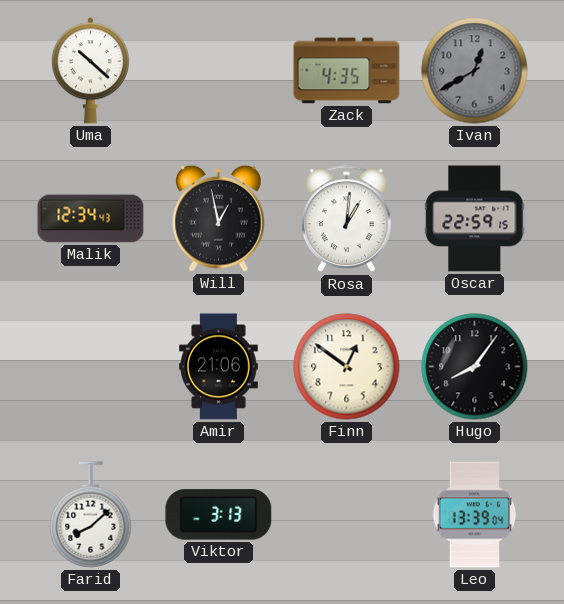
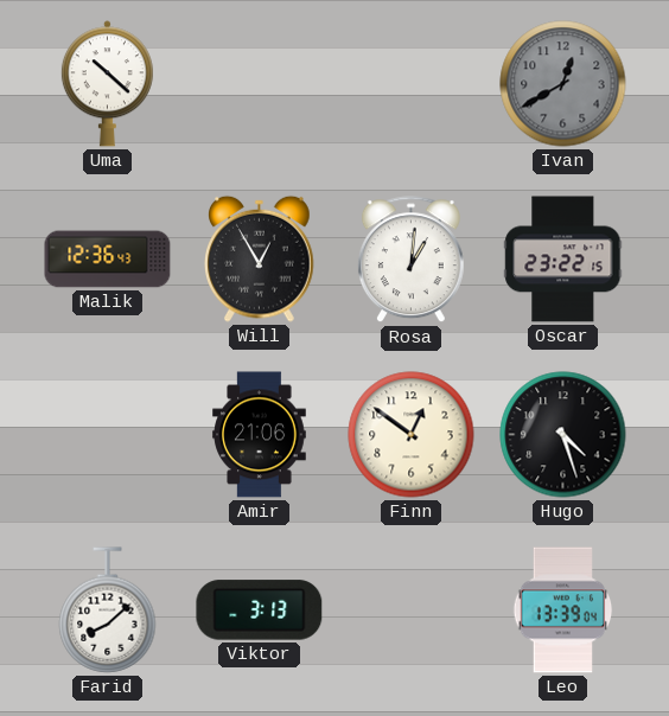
Zack: 4:35 -> none
Malik: 12:34 -> 12:36
Will: 12:58 -> 12:55
Oscar: 22:59 -> 23:22
Hugo: 8:06 -> 4:27
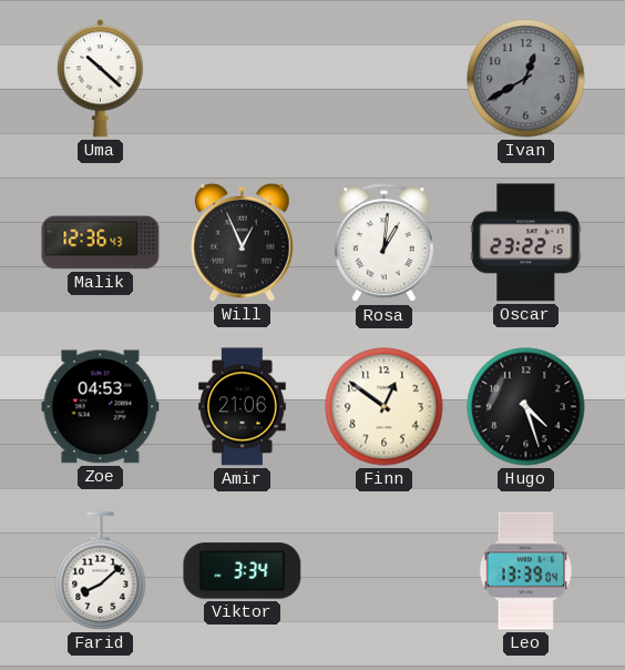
Will: 12:55 -> 12:56
Zoe: none -> 04:53
Viktor: 3:13 -> 3:34
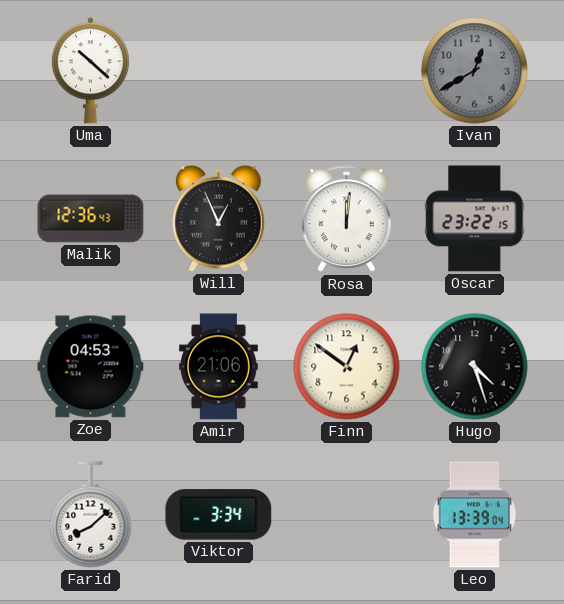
Rosa: 1:01 -> 12:01
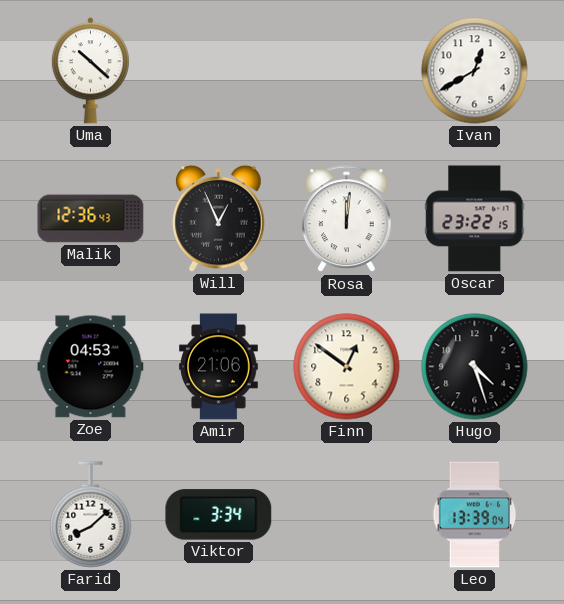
Ivan dial: grey -> white
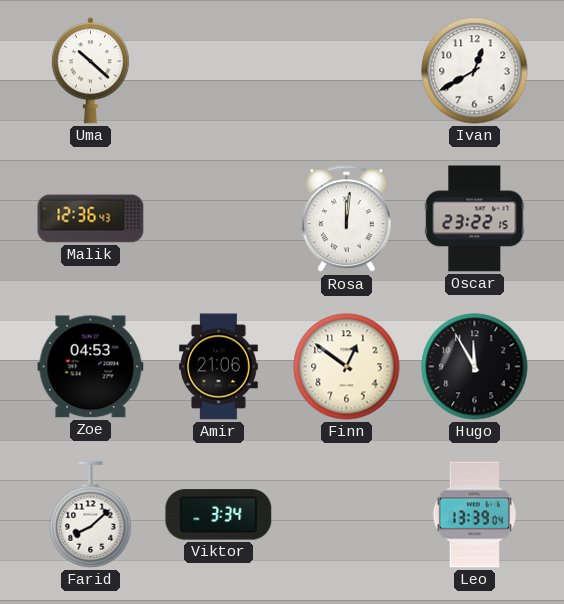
Will: 12:56 -> none
Hugo: 4:27 -> 11:55
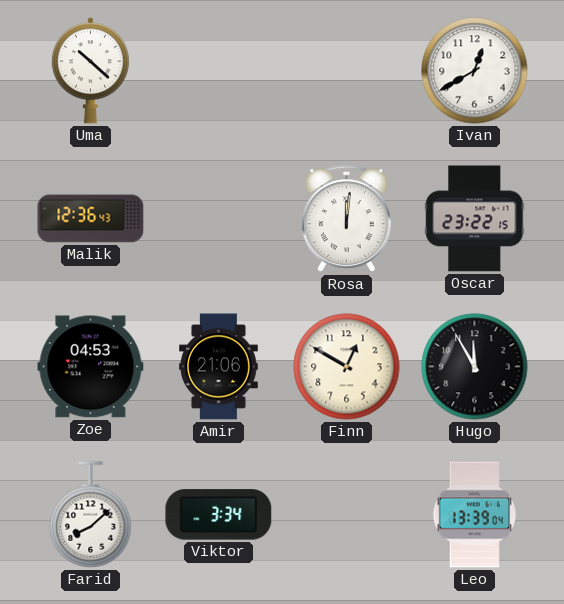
Finn: 12:51 -> 12:50
